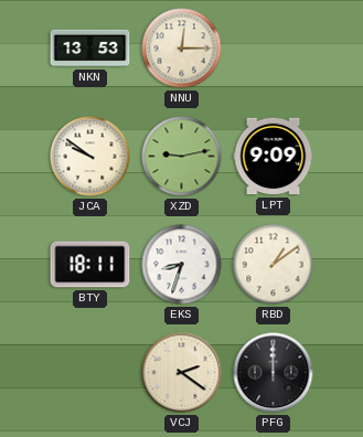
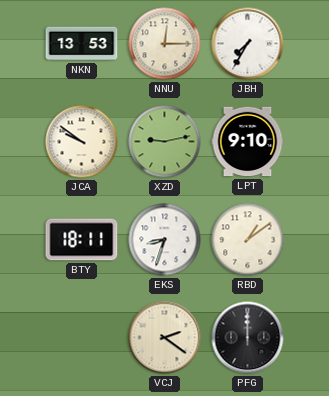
JBH: none -> 7:35
LPT: 9:09 -> 9:10
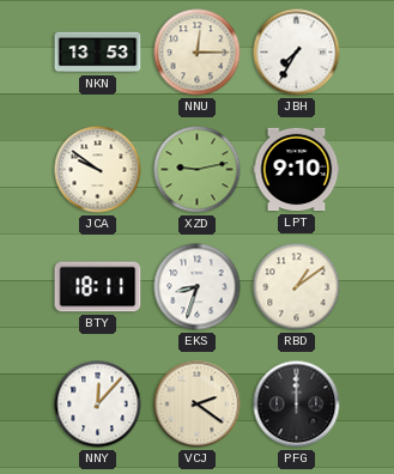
NNY: none -> 12:07
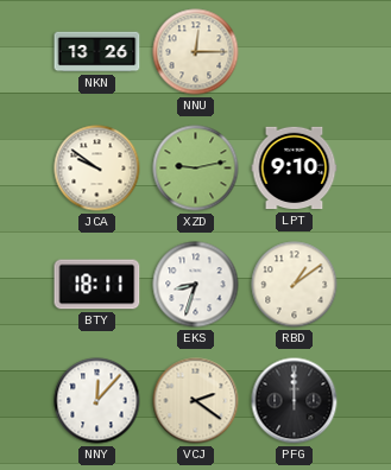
NKN: 13:53 -> 13:26
JBH: 7:35 -> none
